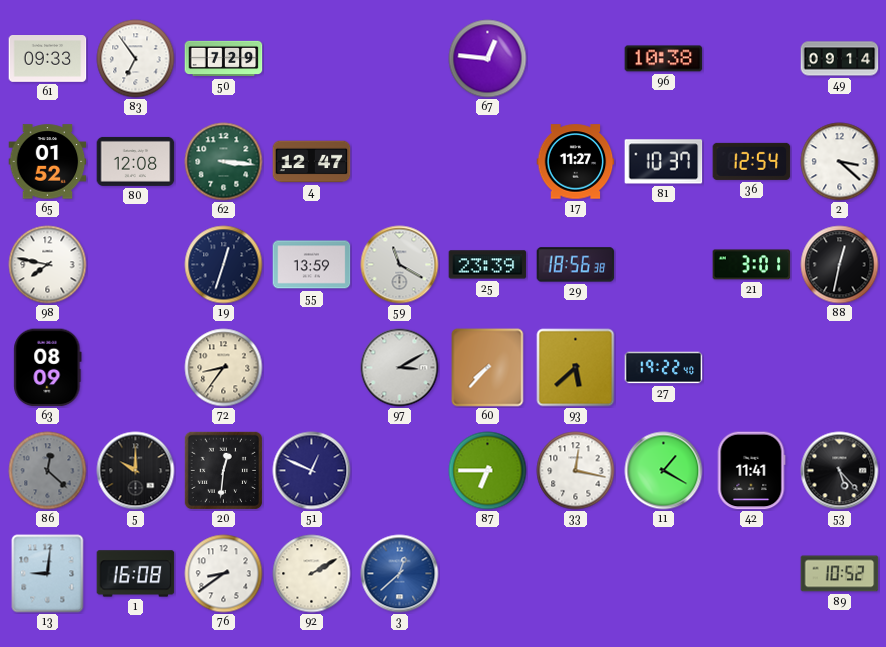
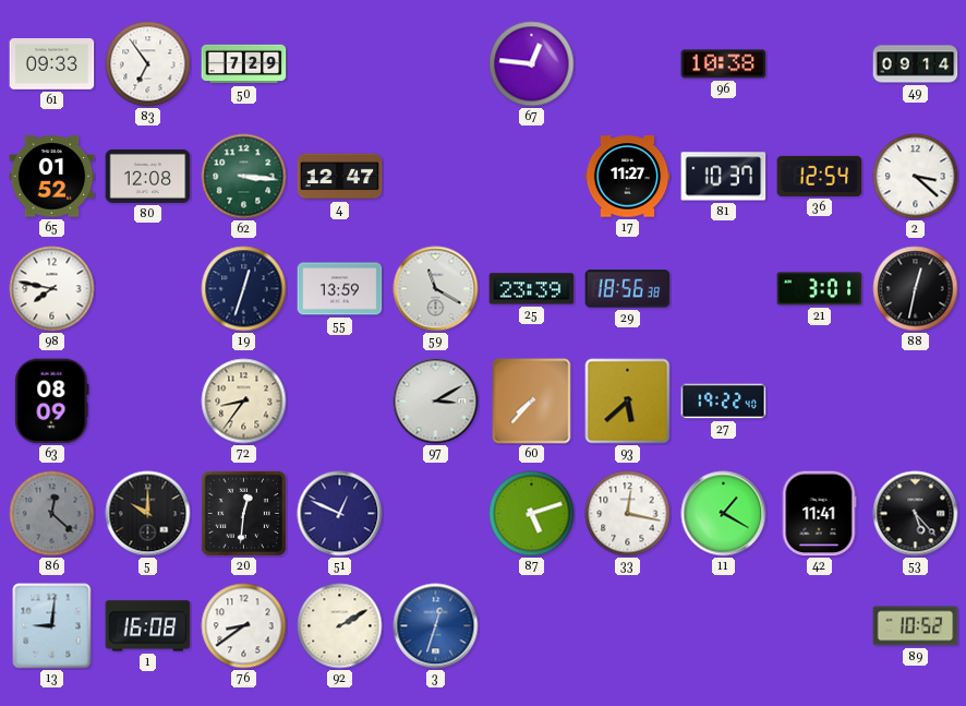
87: 6:45 -> 5:12
3: 12:38 -> 12:33
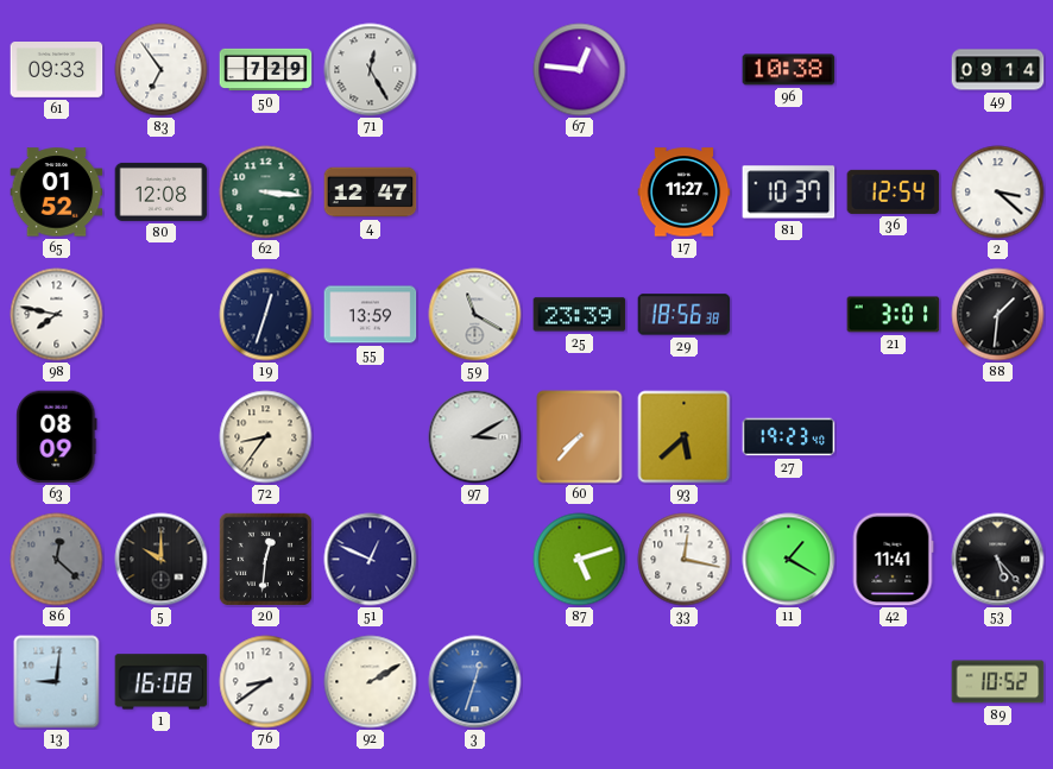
71: none -> 12:25
88: 12:32 -> 1:31
27: 19:22 -> 19:23
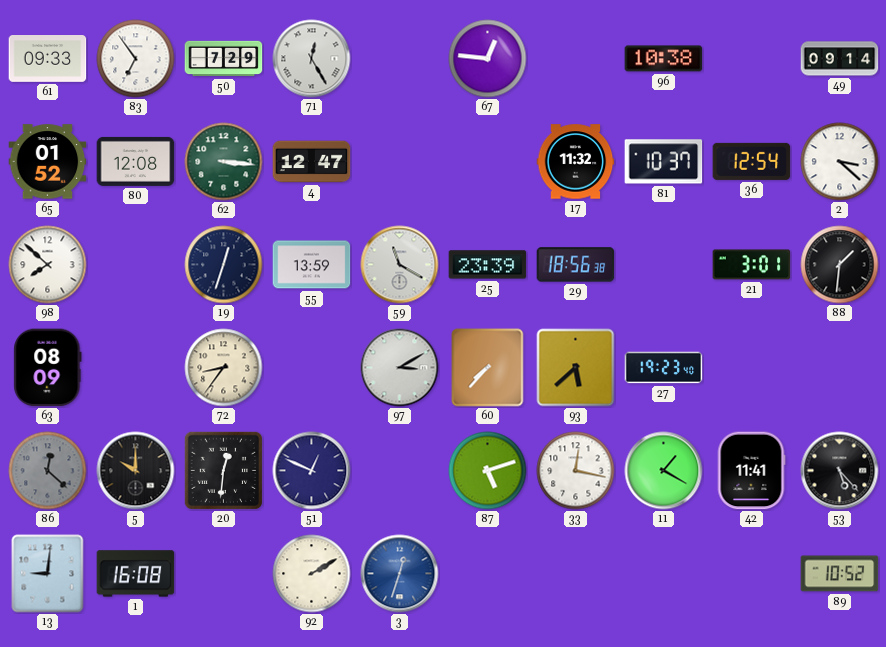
17: 11:27 -> 11:32
98: 7:47 -> 7:52
76: 8:39 -> none
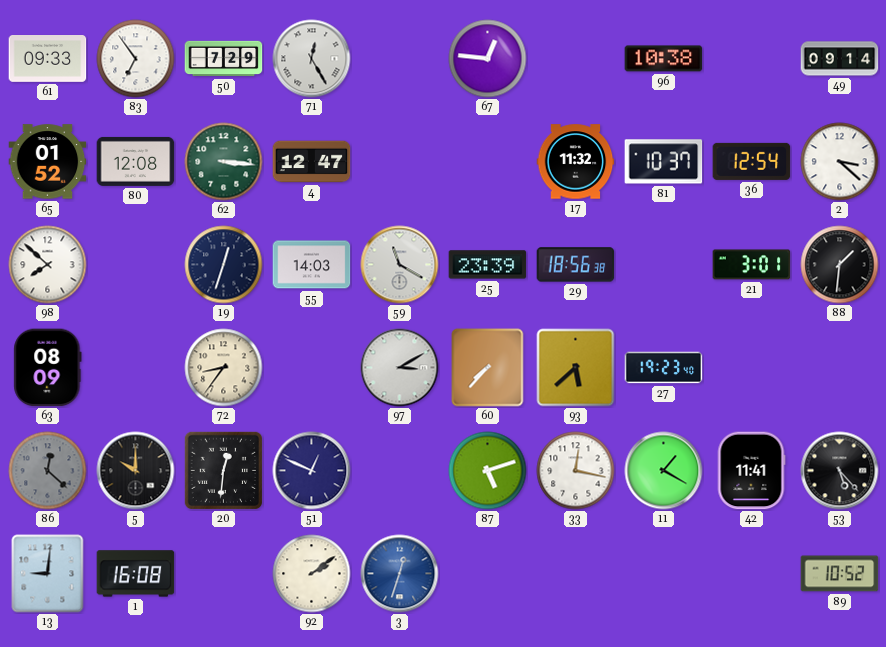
55: 13:59 -> 14:03
92: 2:10 -> 2:09
